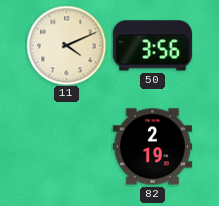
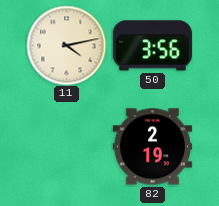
11: 4:11 -> 4:13
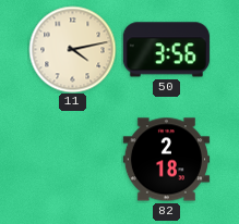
82: 2:19 -> 2:18
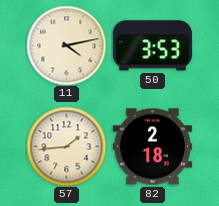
50: 3:56 -> 3:53
57: none -> 1:44
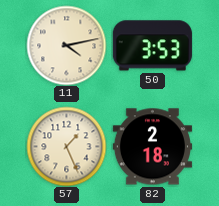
57: 1:44 -> 1:26
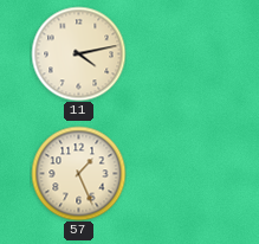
50: 3:53 -> none
82: 2:18 -> none
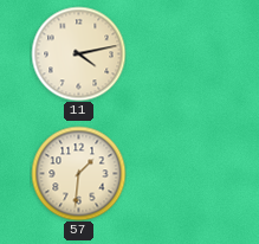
57: 1:26 -> 1:31
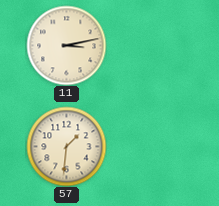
11: 4:13 -> 3:13
